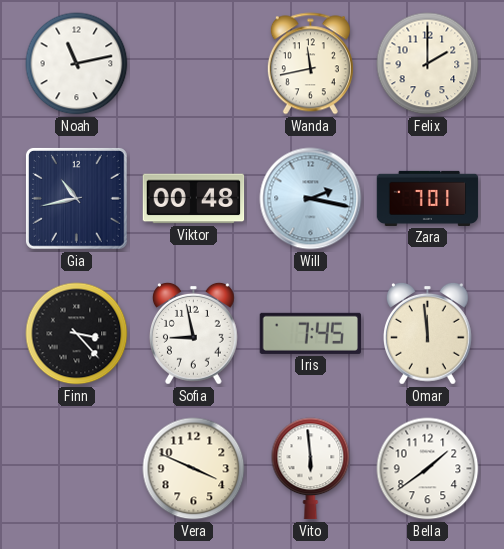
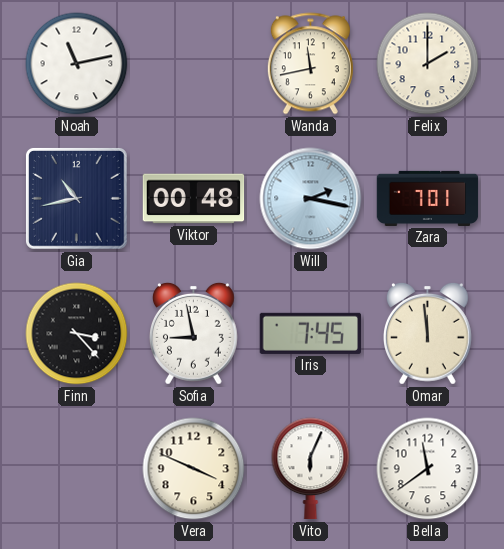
Vito: 5:59 -> 6:04
Bella: 1:39 -> 11:39
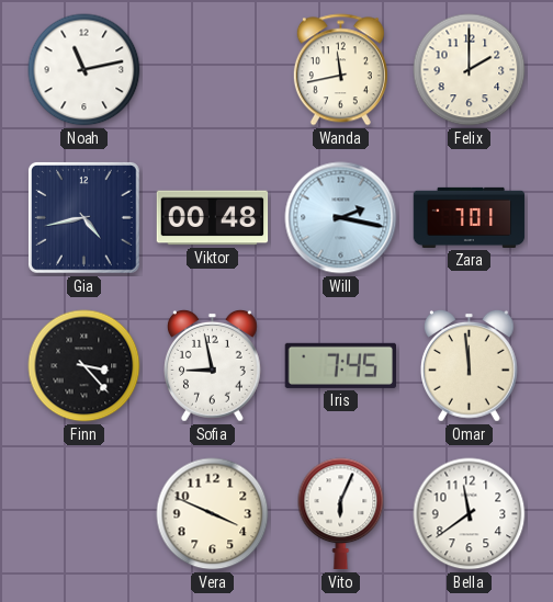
Gia: 10:43 -> 4:43
